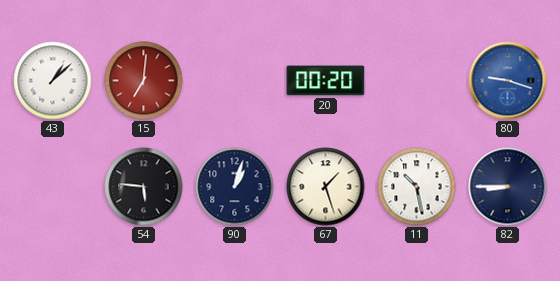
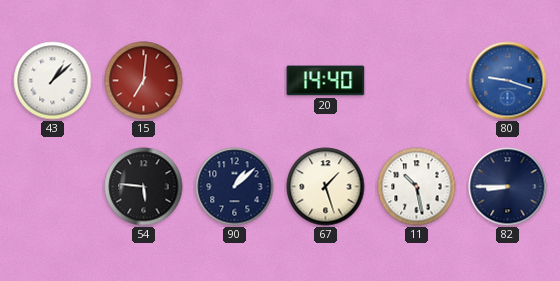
20: 00:20 -> 14:40
90: 1:03 -> 1:08
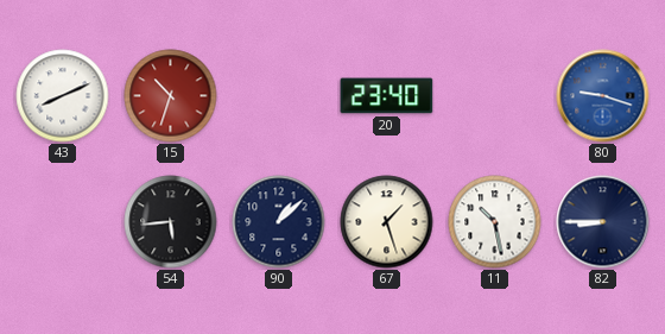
43: 1:08 -> 8:11
15: 7:01 -> 10:33
20: 14:40 -> 23:40
54: 5:46 -> 5:44
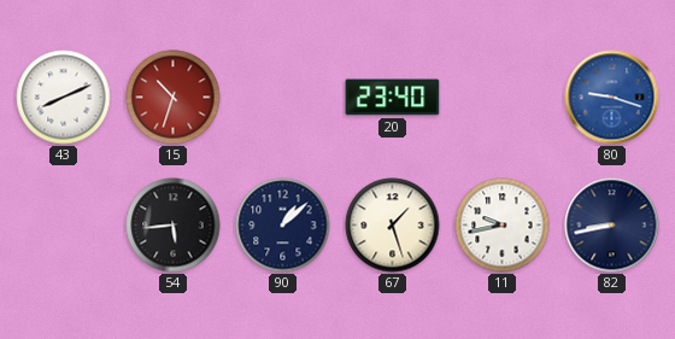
11: 10:28 -> 9:43
82: 8:45 -> 8:43
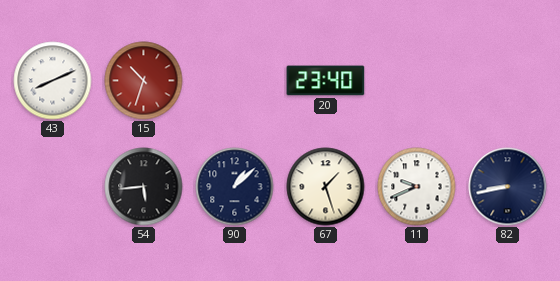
80: 9:18 -> none
11: 9:43 -> 9:41
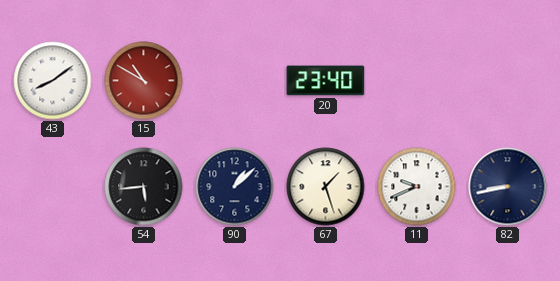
43: 8:11 -> 8:09
15: 10:33 -> 10:50
